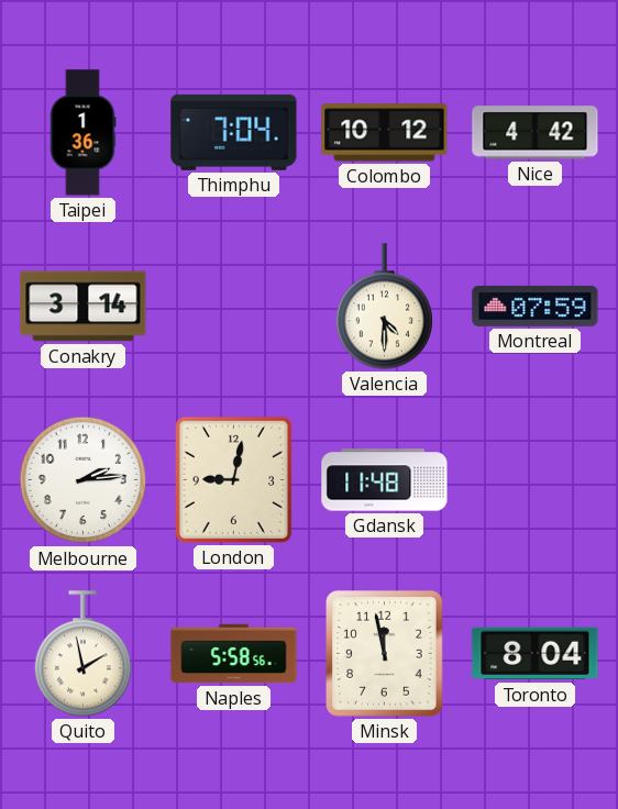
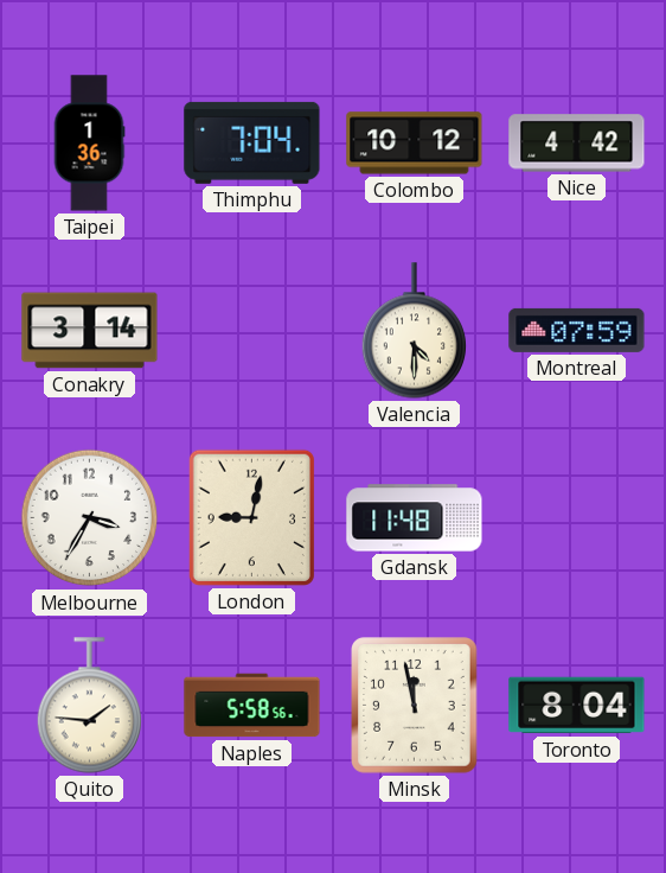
Melbourne: 2:14 -> 3:35
Quito: 1:58 -> 1:46
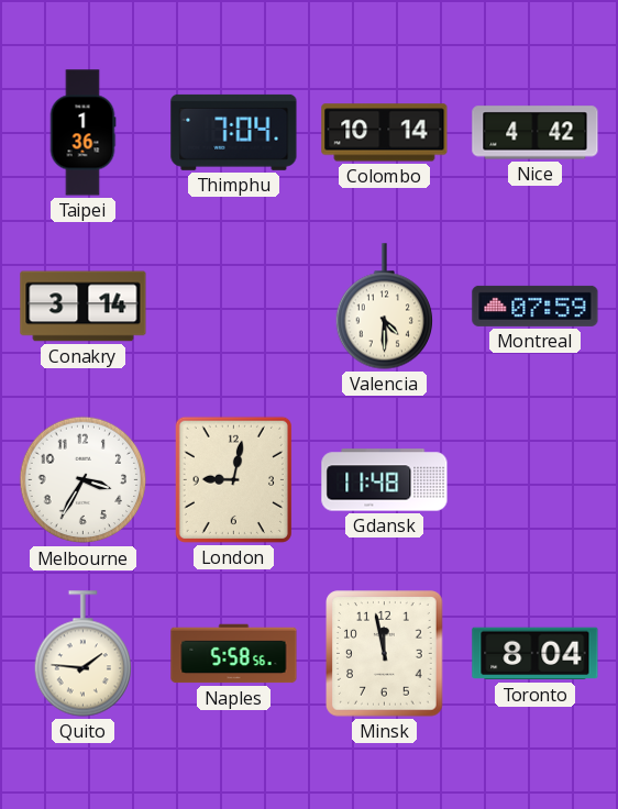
Colombo: 10:12 -> 10:14
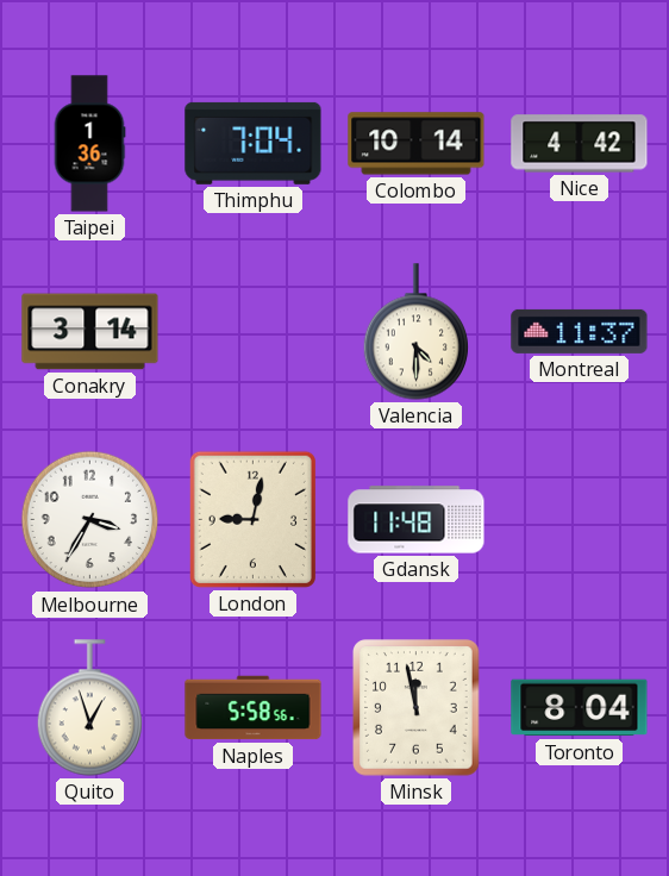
Montreal: 07:59 -> 11:37
Quito: 1:46 -> 12:57
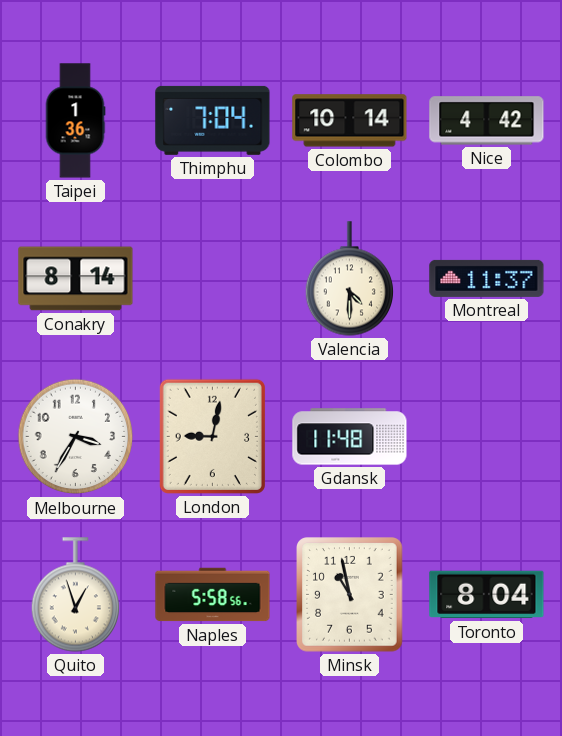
Conakry: 3:14 -> 8:14
Minsk: 11:58 -> 10:58
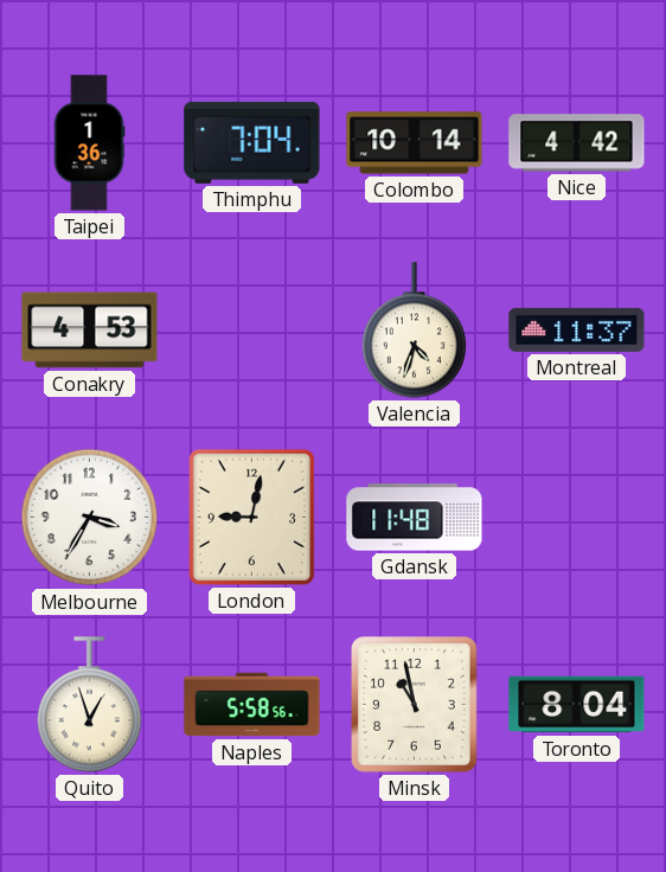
Conakry: 8:14 -> 4:53
Valencia: 4:30 -> 4:33
